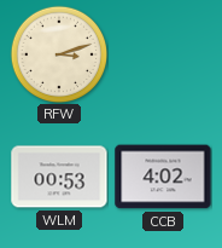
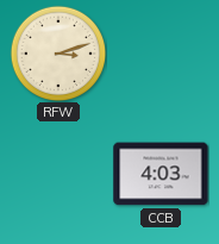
WLM: 00:53 -> none
CCB: 4:02 -> 4:03
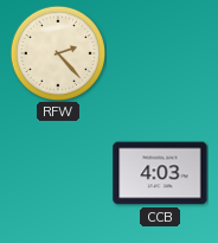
RFW: 3:12 -> 2:23
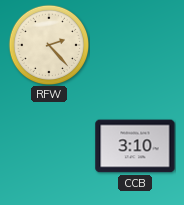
CCB: 4:03 -> 3:10
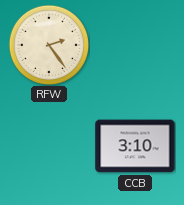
RFW: 2:23 -> 2:24
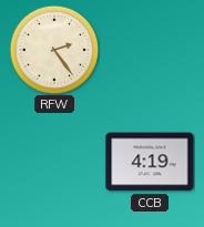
CCB: 3:10 -> 4:19
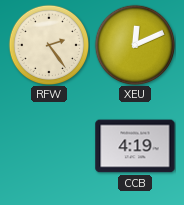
XEU: none -> 12:11
